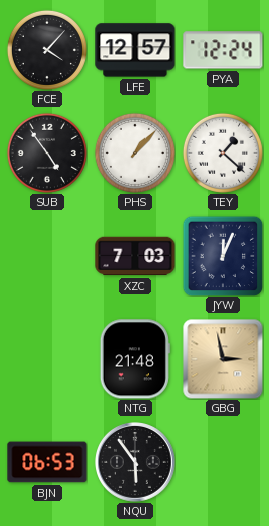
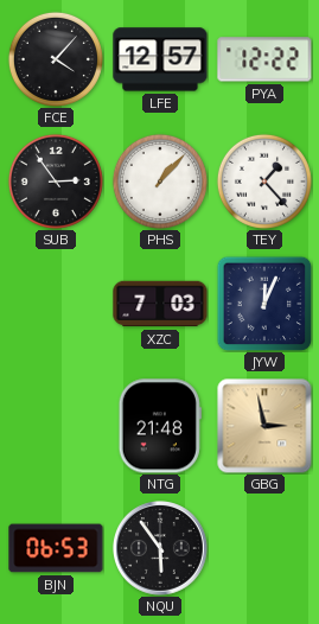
PYA: 12:24 -> 12:22
SUB: 4:54 -> 2:54
TEY: 1:22 -> 1:23
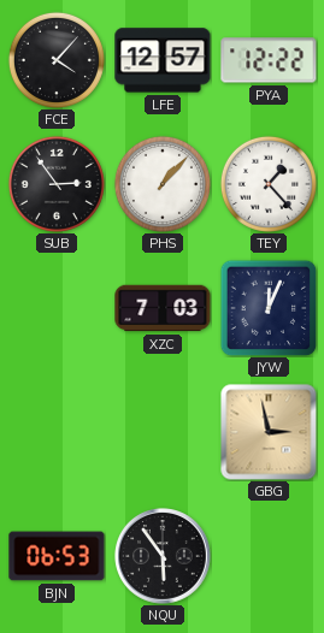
NTG: 21:48 -> none
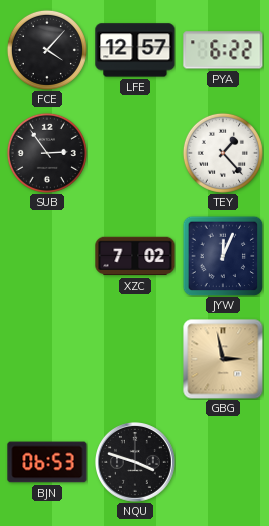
PYA: 12:22 -> 6:22
PHS: 1:07 -> none
XZC: 7:03 -> 7:02
NQU: 5:54 -> 3:48
